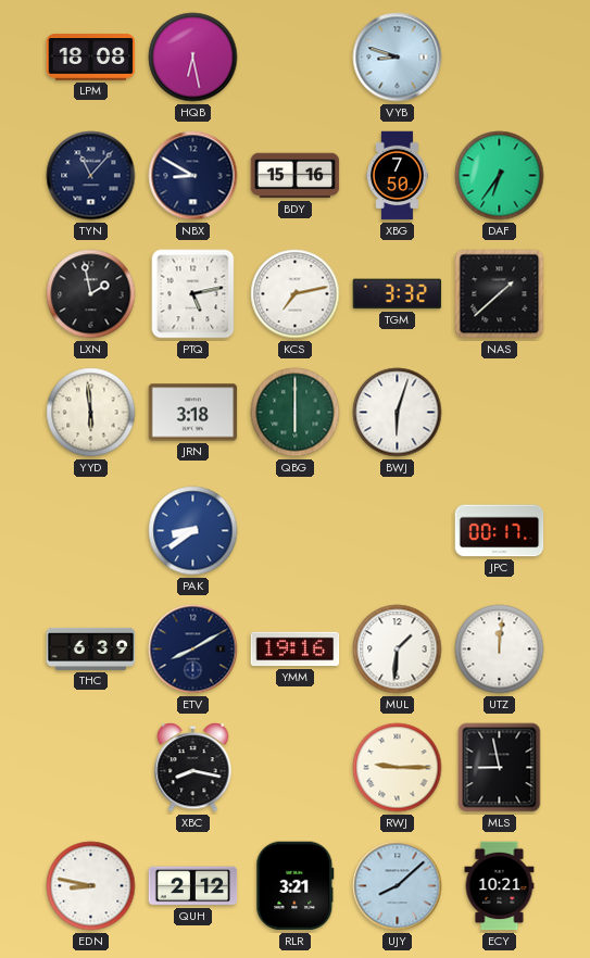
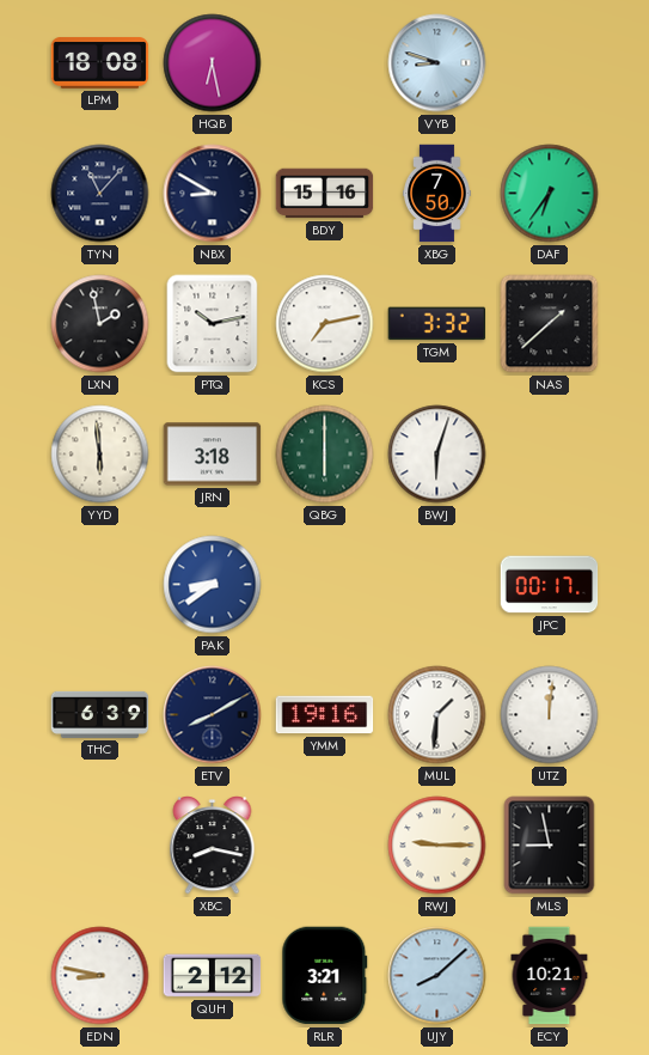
PTQ: 5:13 -> 10:13
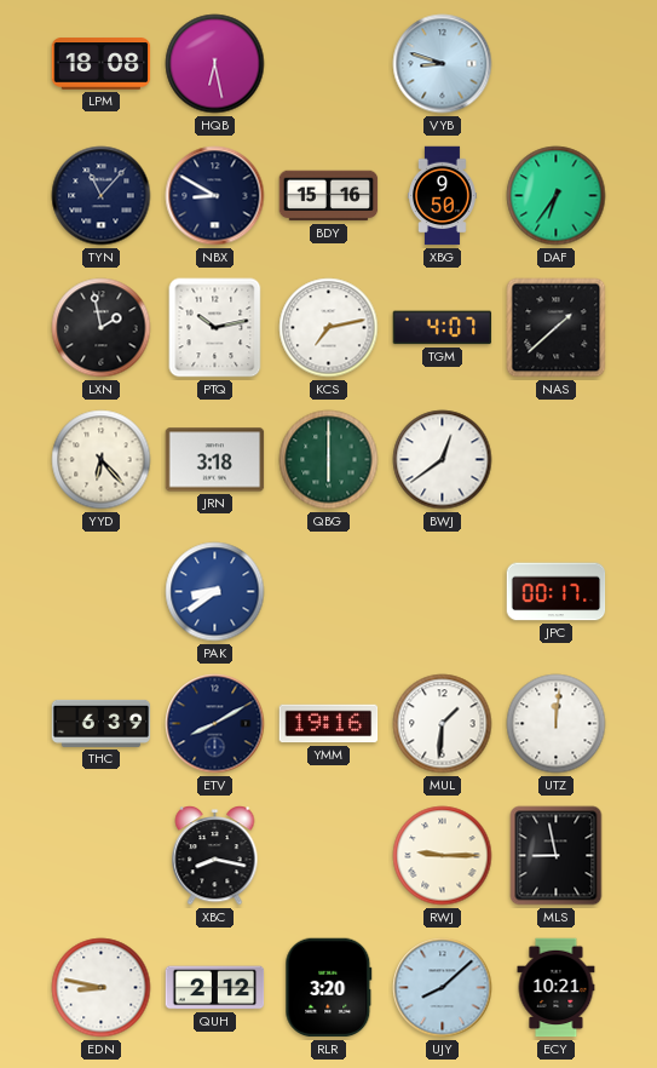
XBG: 7:50 -> 9:50
TGM: 3:32 -> 4:07
YYD: 5:59 -> 6:23
BWJ: 6:03 -> 12:39
RLR: 3:21 -> 3:20
